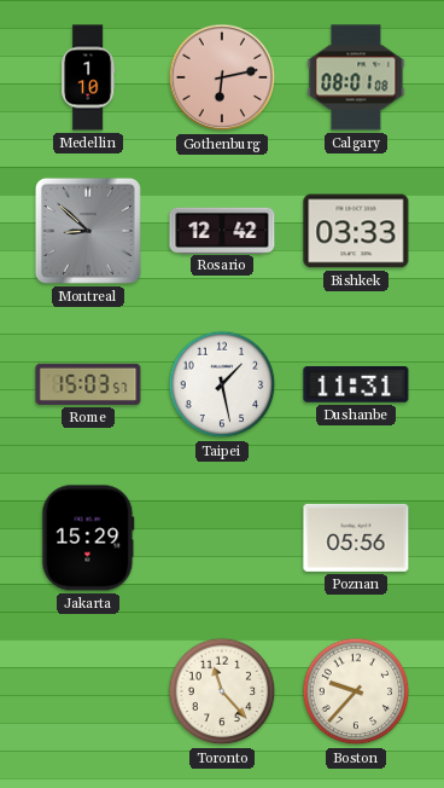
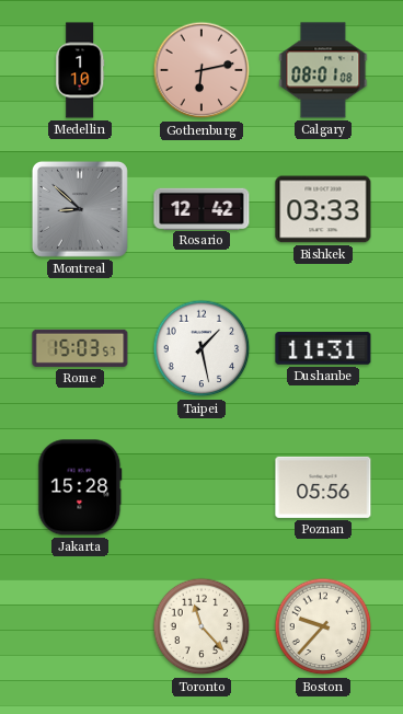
Jakarta: 15:29 -> 15:28
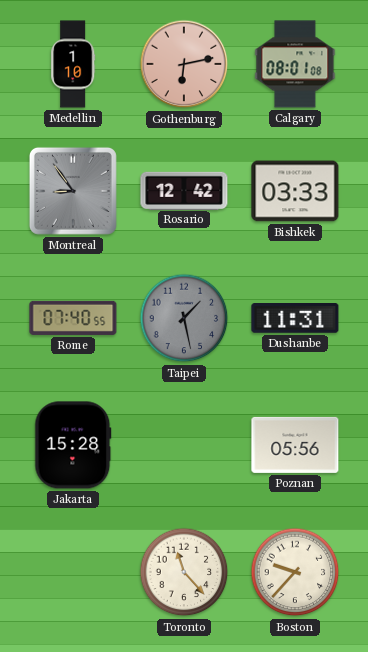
Montreal: 8:52 -> 8:54
Rome: 15:03 -> 07:40
Taipei dial: white -> grey
